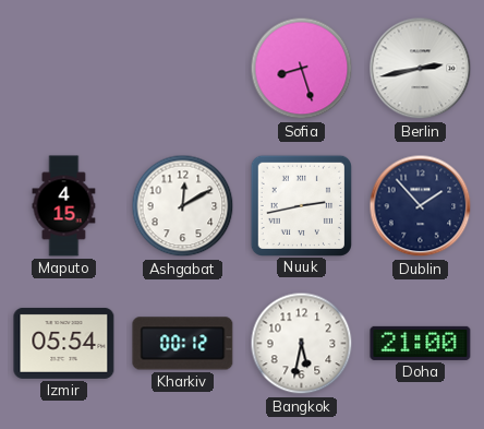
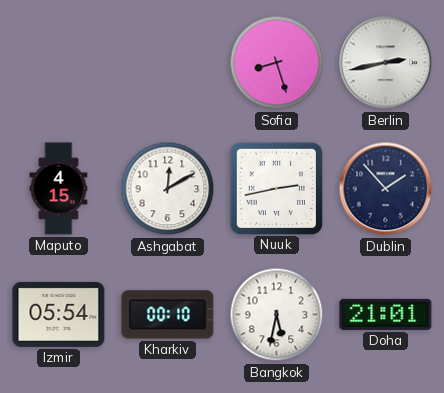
Kharkiv: 00:12 -> 00:10
Doha: 21:00 -> 21:01
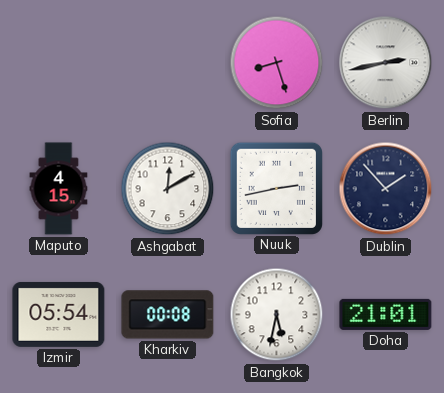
Kharkiv: 00:10 -> 00:08
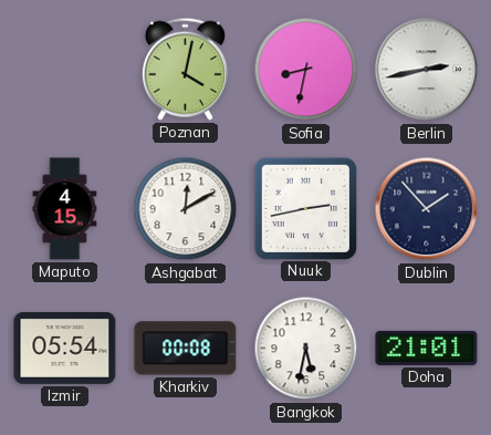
Poznan: none -> 4:02
Sofia: 8:27 -> 8:32
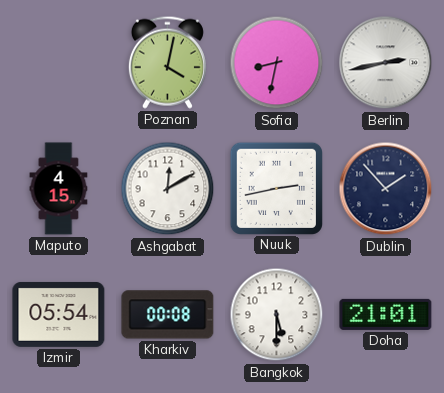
Bangkok: 5:32 -> 5:30
